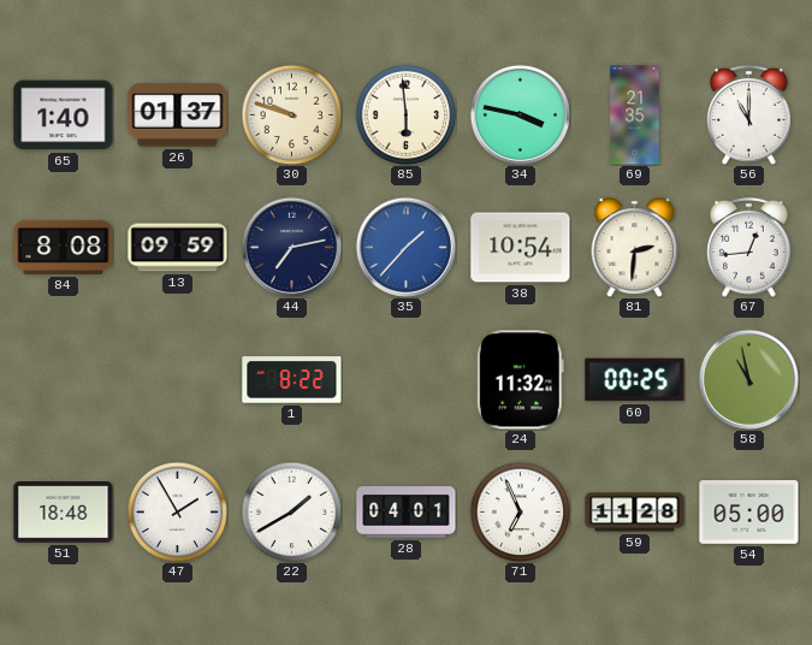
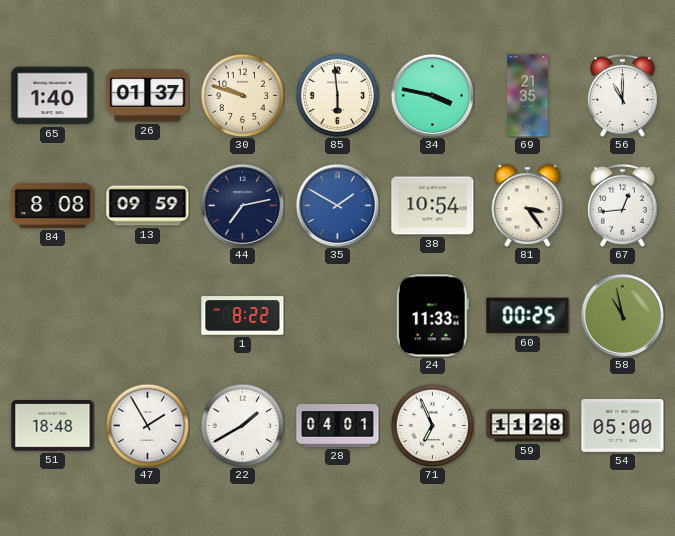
35: 1:37 -> 1:50
81: 2:31 -> 3:24
24: 11:32 -> 11:33
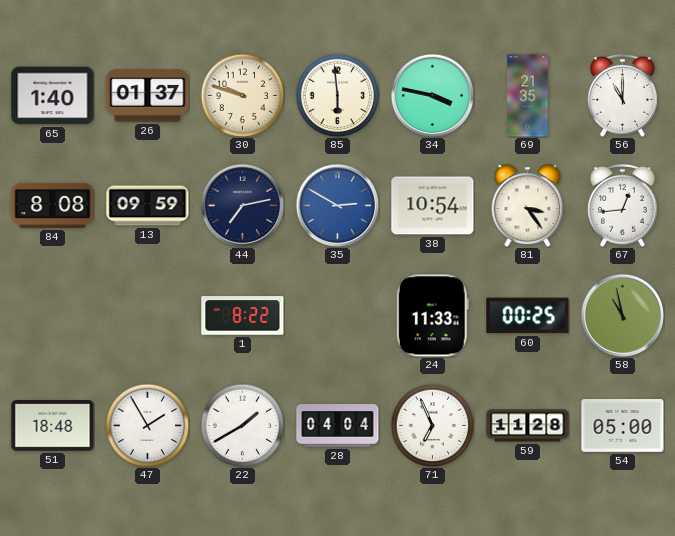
35: 1:50 -> 2:50
28: 04:01 -> 04:04
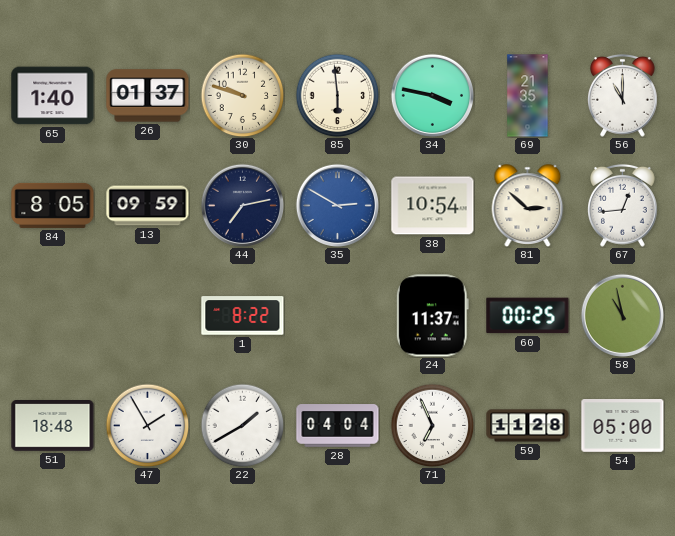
84: 8:08 -> 8:05
81: 3:24 -> 2:52
24: 11:33 -> 11:37
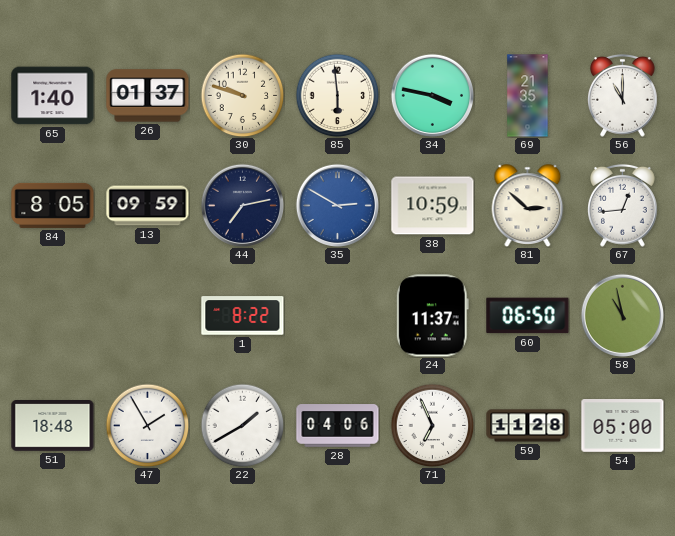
38: 10:54 -> 10:59
60: 00:25 -> 06:50
28: 04:04 -> 04:06
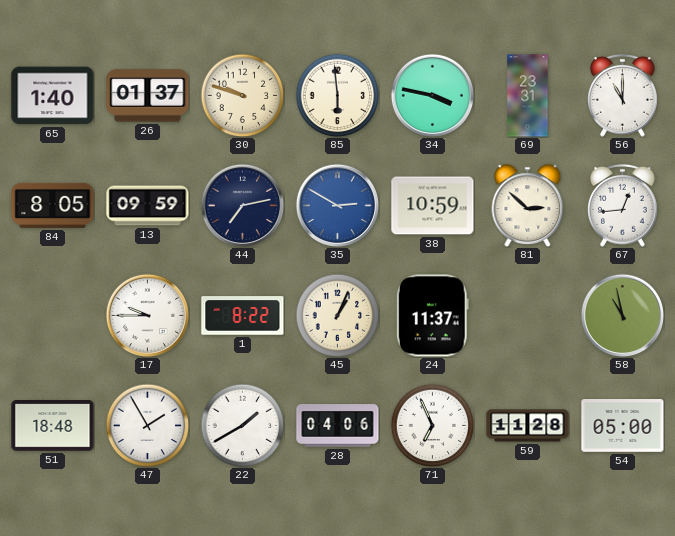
69: 21:35 -> 23:31
17: none -> 9:45
45: none -> 1:04
60: 06:50 -> none
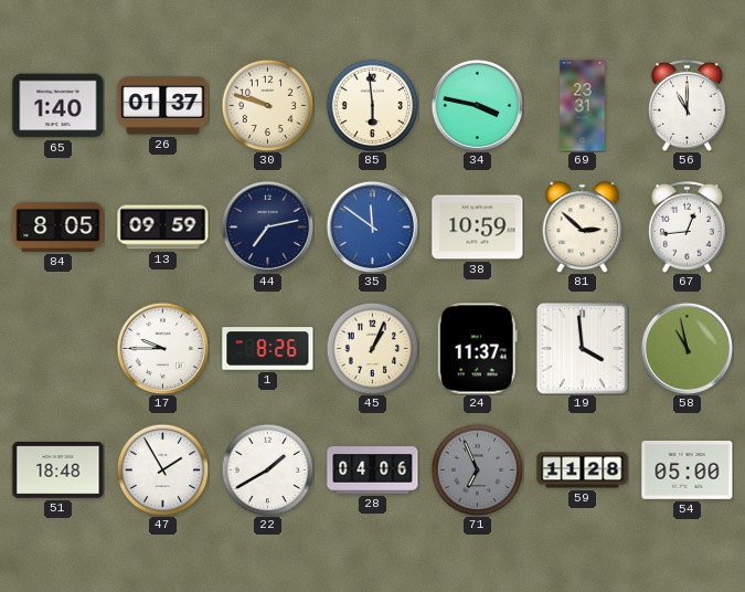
35: 2:50 -> 11:51
1: 8:22 -> 8:26
19: none -> 3:59
71 dial: white -> grey
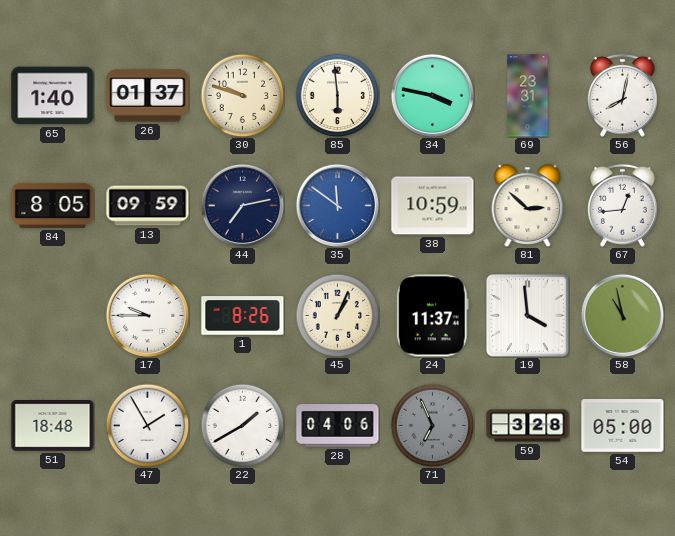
56: 11:00 -> 8:02
59: 11:28 -> 3:28
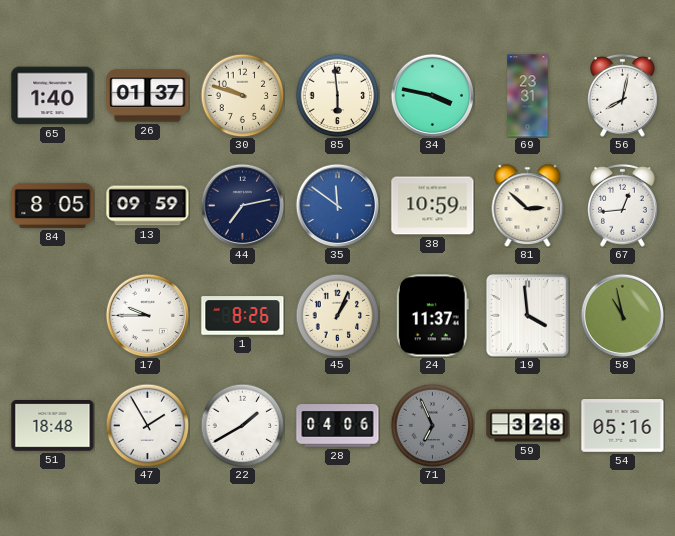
54: 05:00 -> 05:16
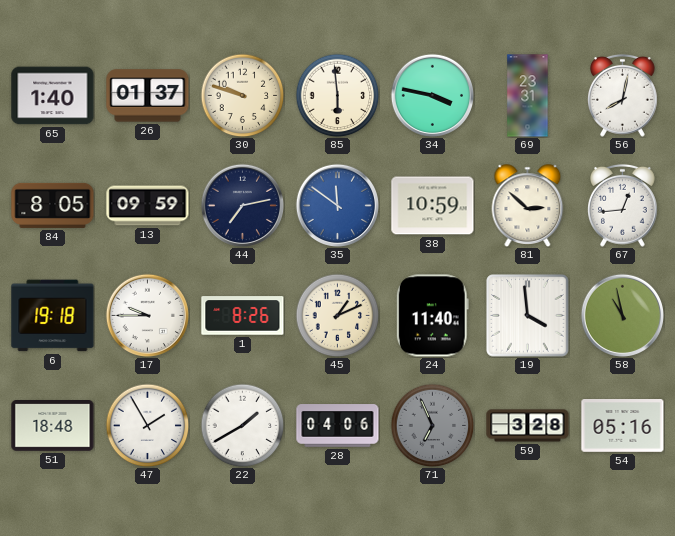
6: none -> 19:18
45: 1:04 -> 1:11
24: 11:37 -> 11:40
